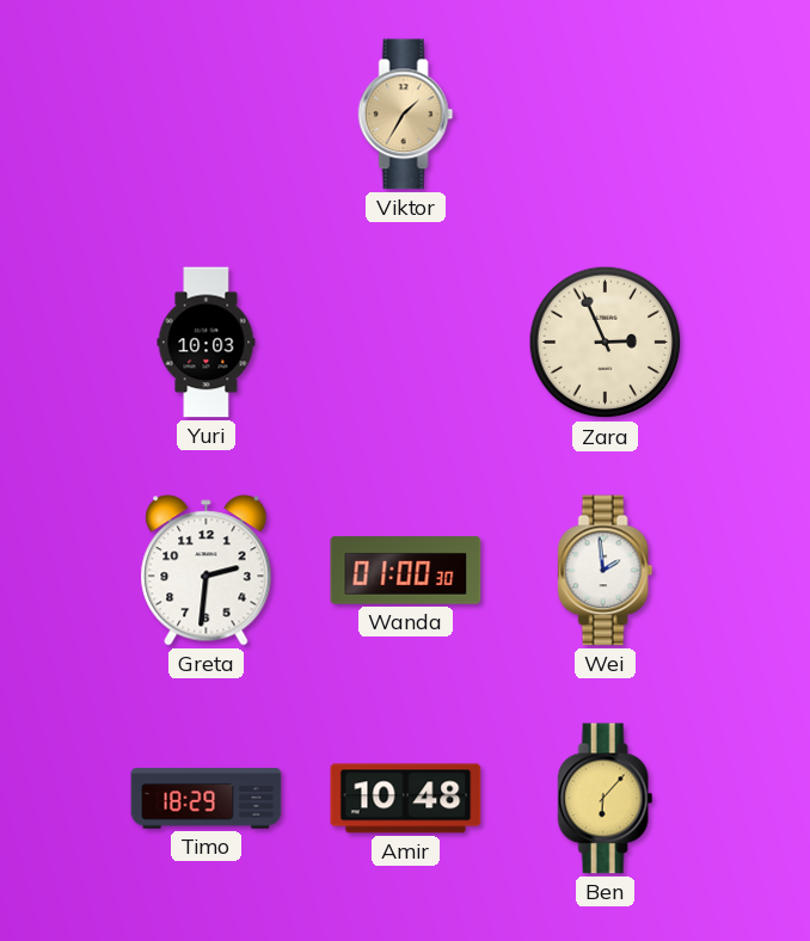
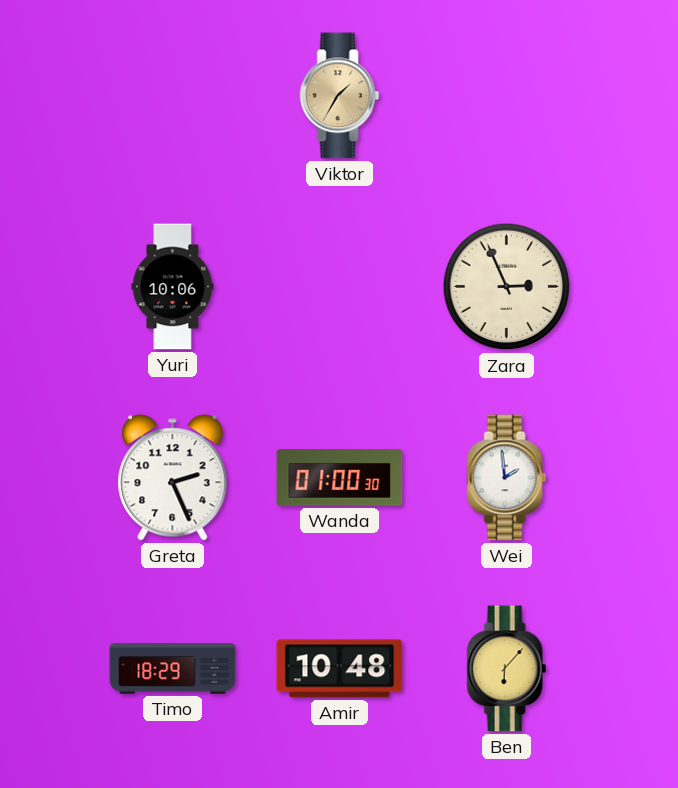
Yuri: 10:03 -> 10:06
Greta: 2:31 -> 2:26
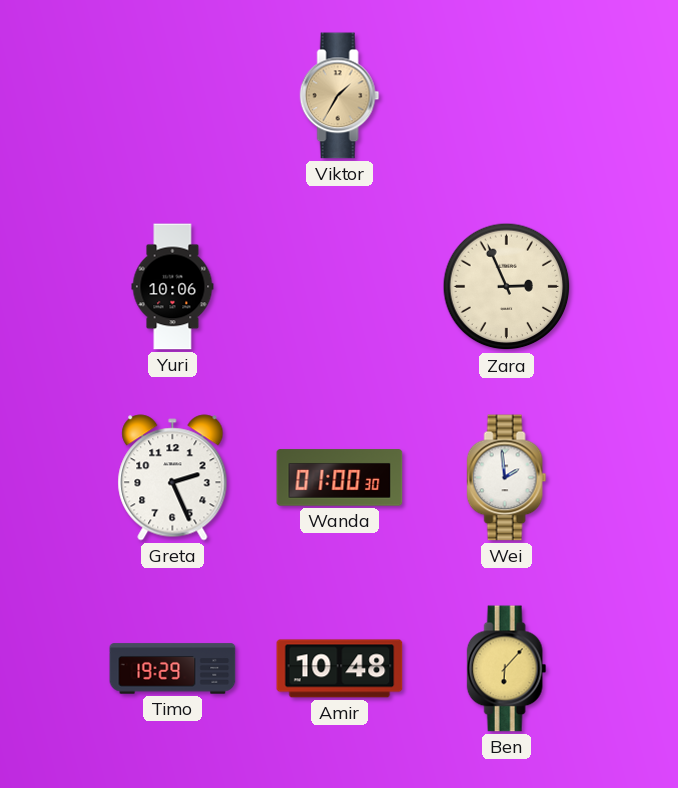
Timo: 18:29 -> 19:29
